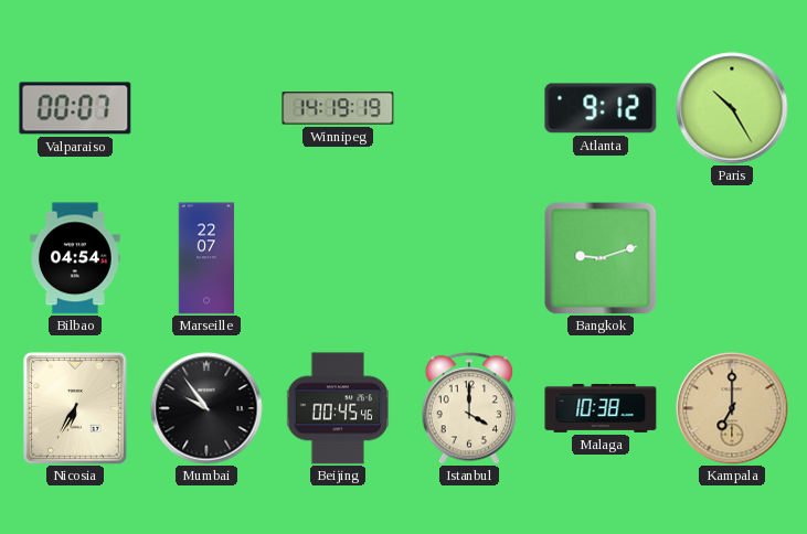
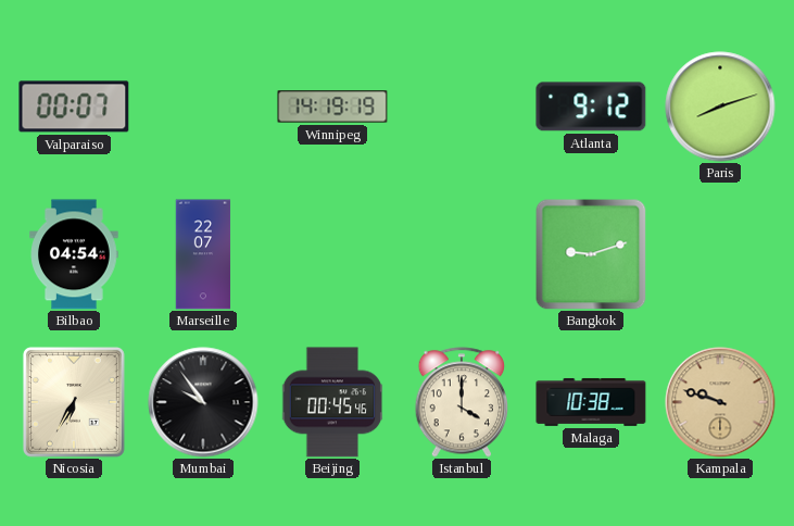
Paris: 10:25 -> 8:12
Kampala: 7:00 -> 9:48
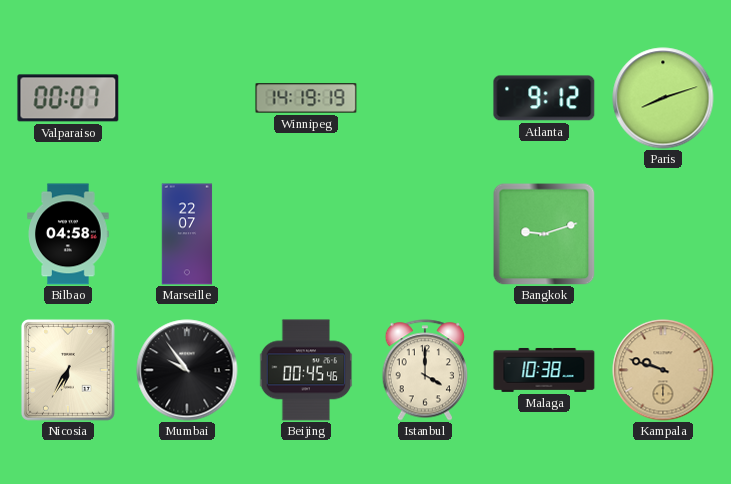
Bilbao: 04:54 -> 04:58
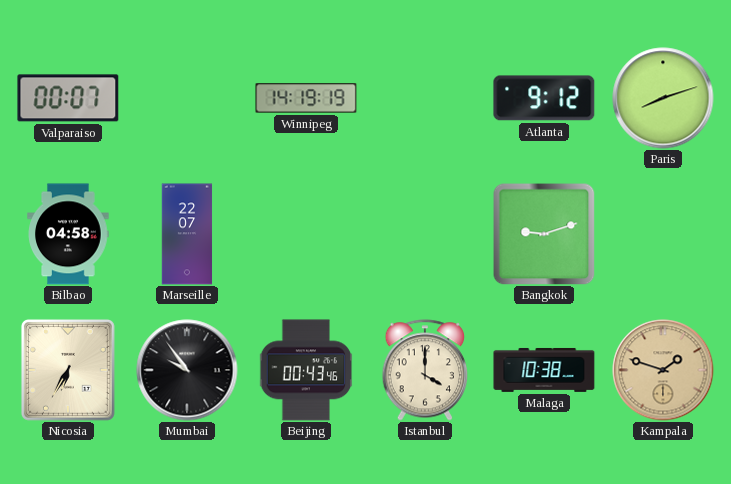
Beijing: 00:45 -> 00:43
Kampala: 9:48 -> 1:48
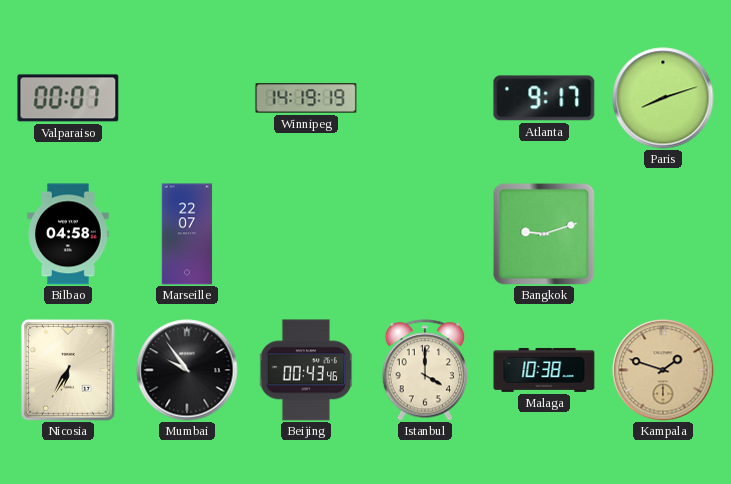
Atlanta: 9:12 -> 9:17
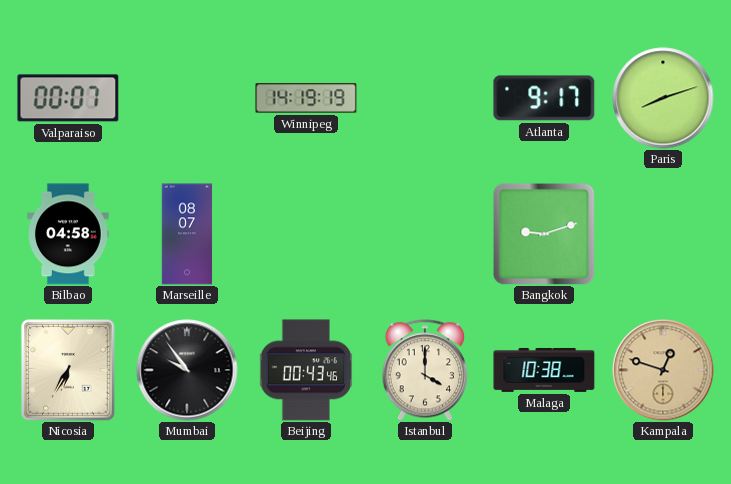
Marseille: 22:07 -> 08:07
Kampala: 1:48 -> 12:48
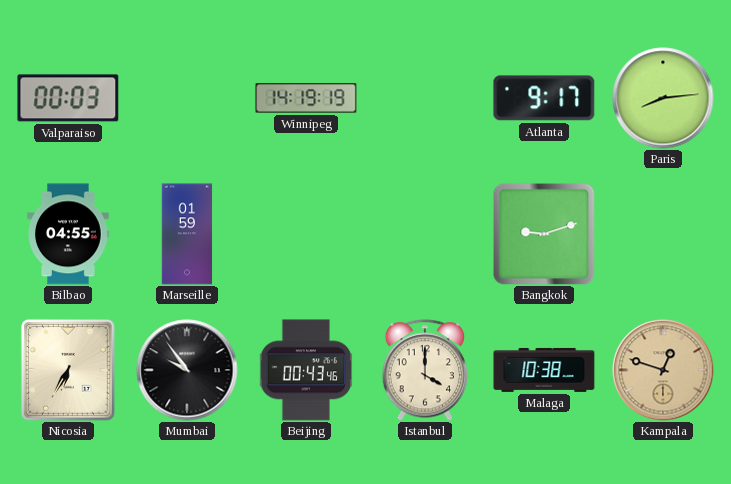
Valparaiso: 00:07 -> 00:03
Paris: 8:12 -> 8:14
Bilbao: 04:58 -> 04:55
Marseille: 08:07 -> 01:59
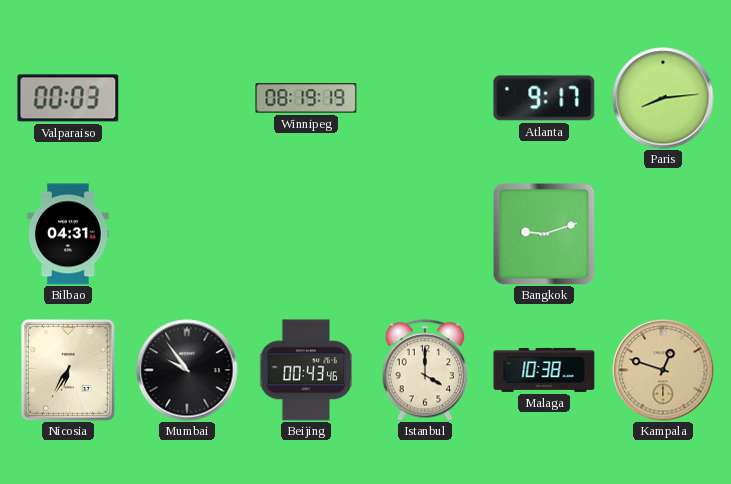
Winnipeg: 14:19 -> 08:19
Bilbao: 04:55 -> 04:31
Marseille: 01:59 -> none
